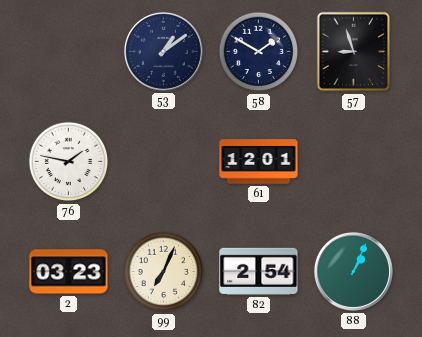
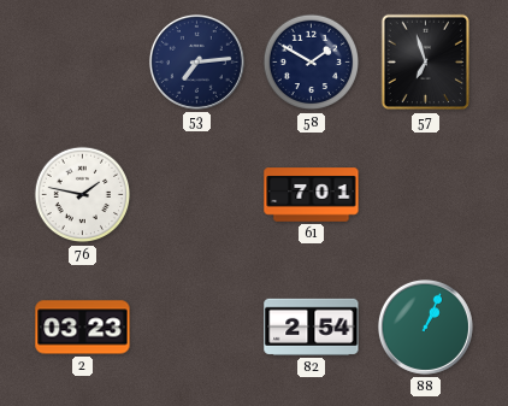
53: 1:09 -> 7:14
57: 8:57 -> 6:57
61: 12:01 -> 7:01
99: 7:04 -> none
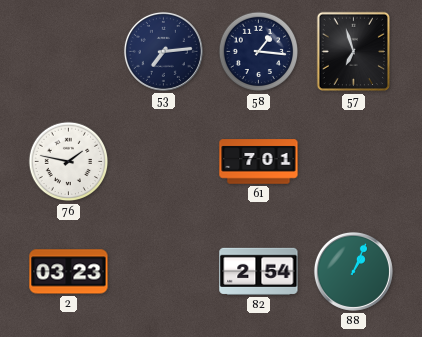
58: 1:50 -> 1:16
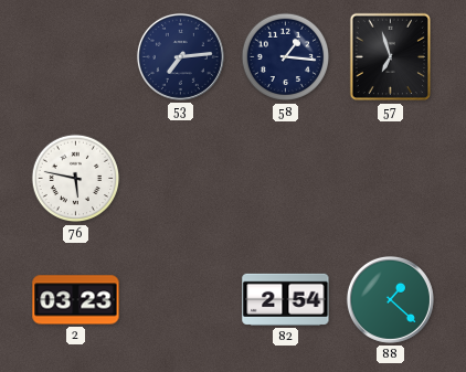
76: 1:47 -> 5:47
61: 7:01 -> none
88: 1:04 -> 1:22
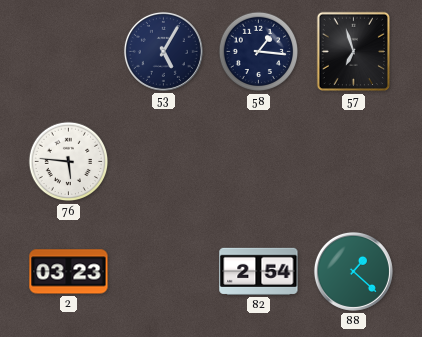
53: 7:14 -> 5:05
76: 5:47 -> 5:46
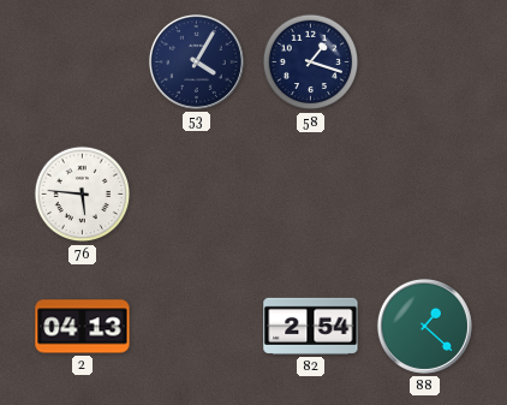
53: 5:05 -> 4:05
58: 1:16 -> 1:18
57: 6:57 -> none
2: 03:23 -> 04:13
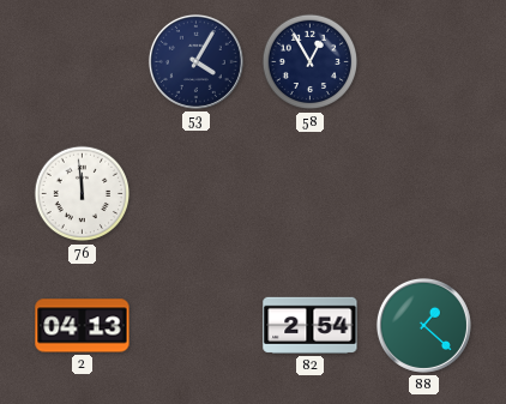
58: 1:18 -> 12:55
76: 5:46 -> 11:59
